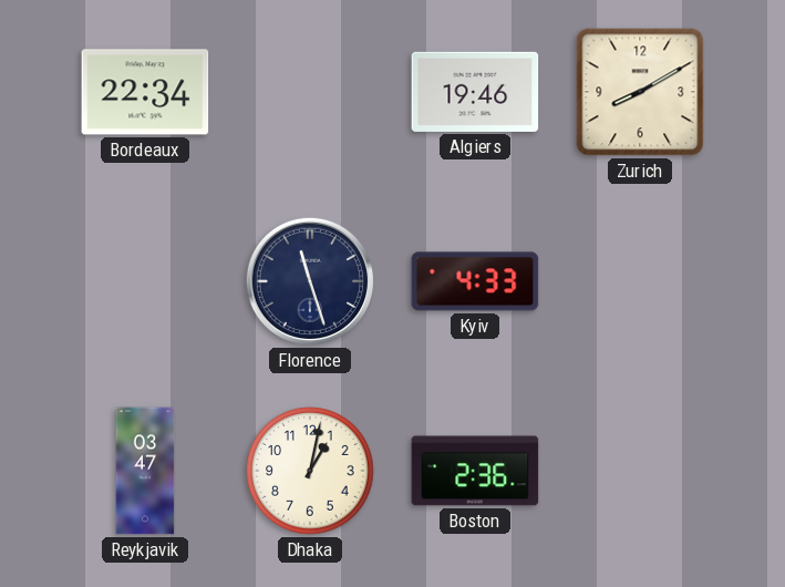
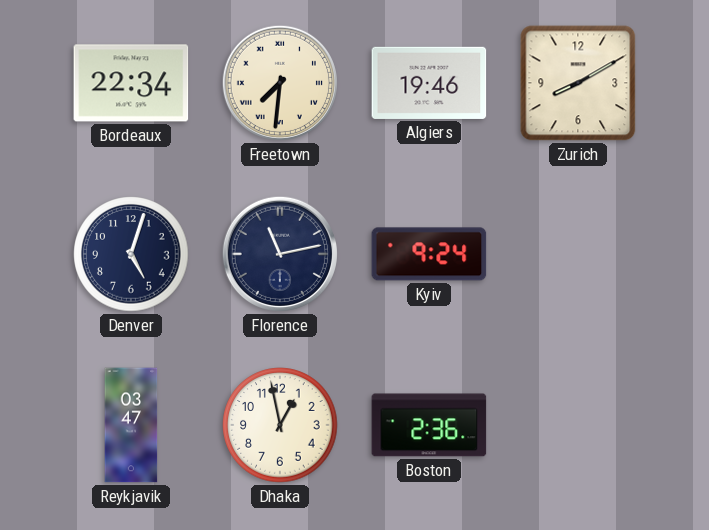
Freetown: none -> 7:31
Denver: none -> 5:03
Florence: 11:27 -> 11:13
Kyiv: 4:33 -> 9:24
Dhaka: 1:02 -> 12:58
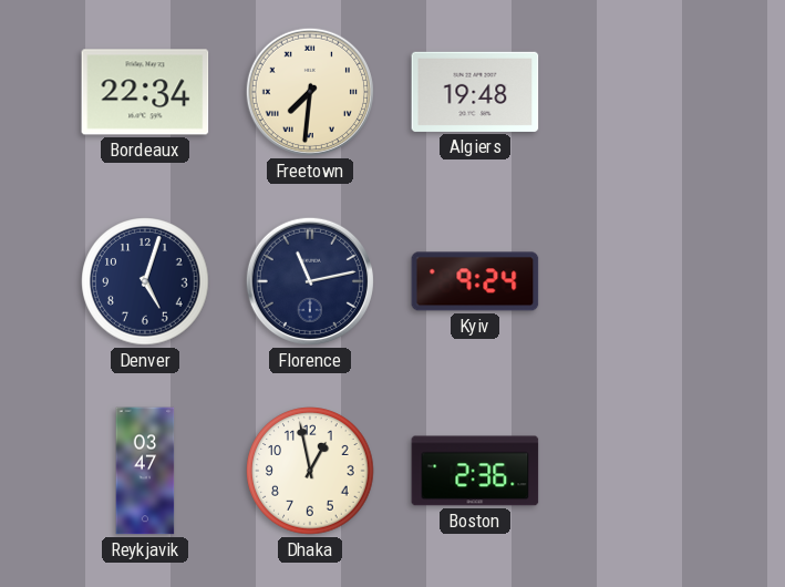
Algiers: 19:46 -> 19:48
Zurich: 8:10 -> none
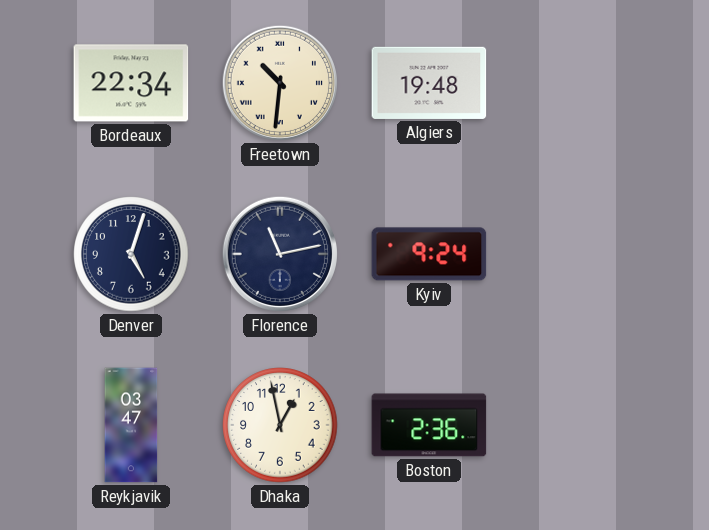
Freetown: 7:31 -> 10:31
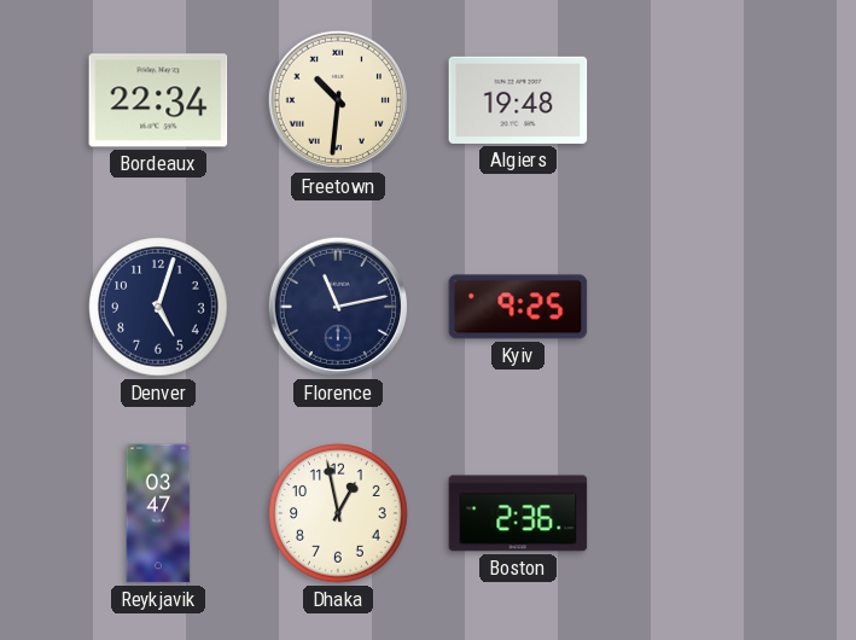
Kyiv: 9:24 -> 9:25
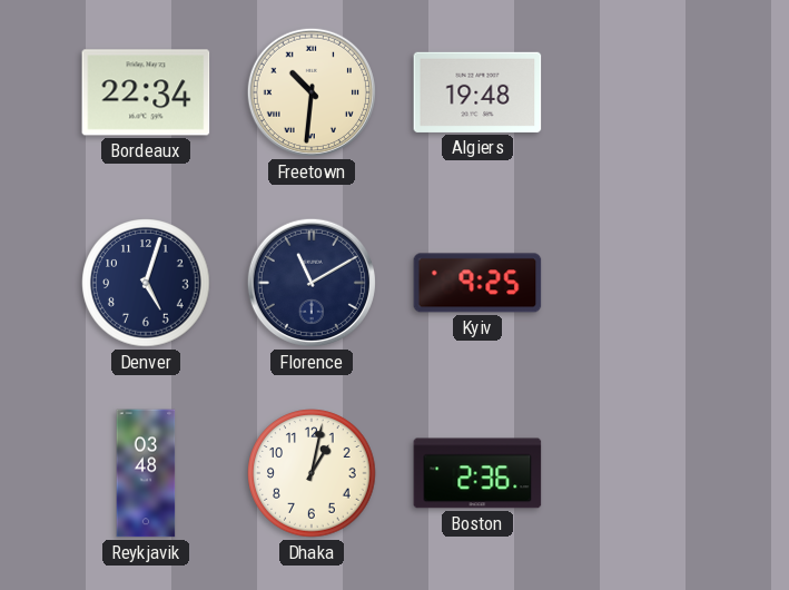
Florence: 11:13 -> 11:10
Reykjavik: 03:47 -> 03:48
Dhaka: 12:58 -> 1:02
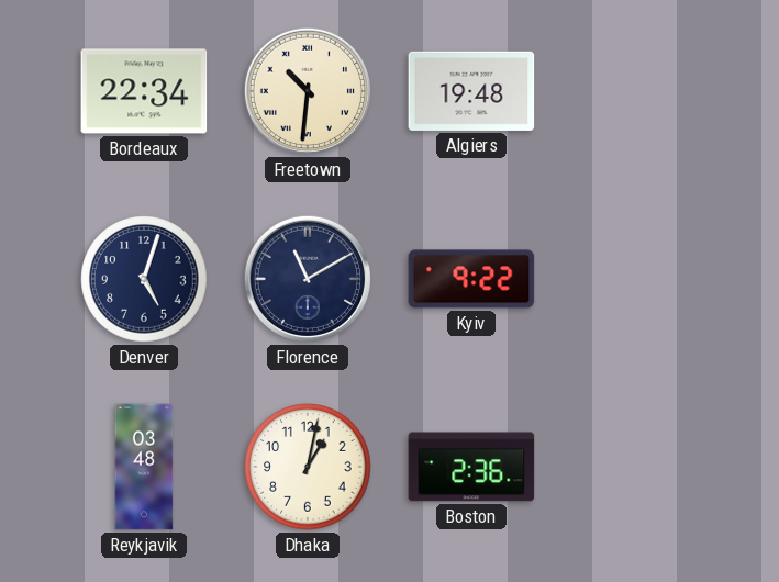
Kyiv: 9:25 -> 9:22
